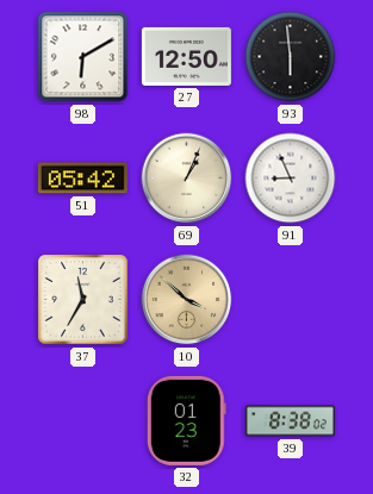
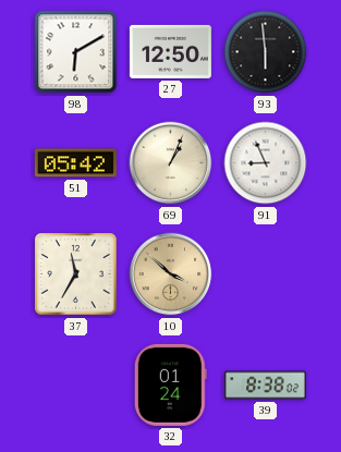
32: 01:23 -> 01:24
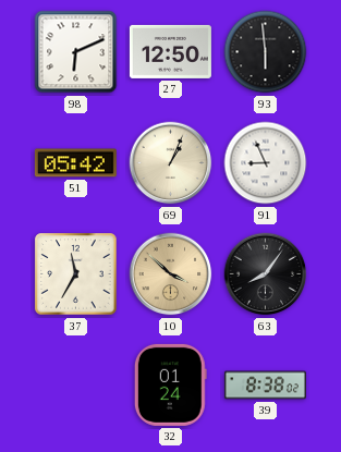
98: 6:10 -> 6:11
63: none -> 8:06
